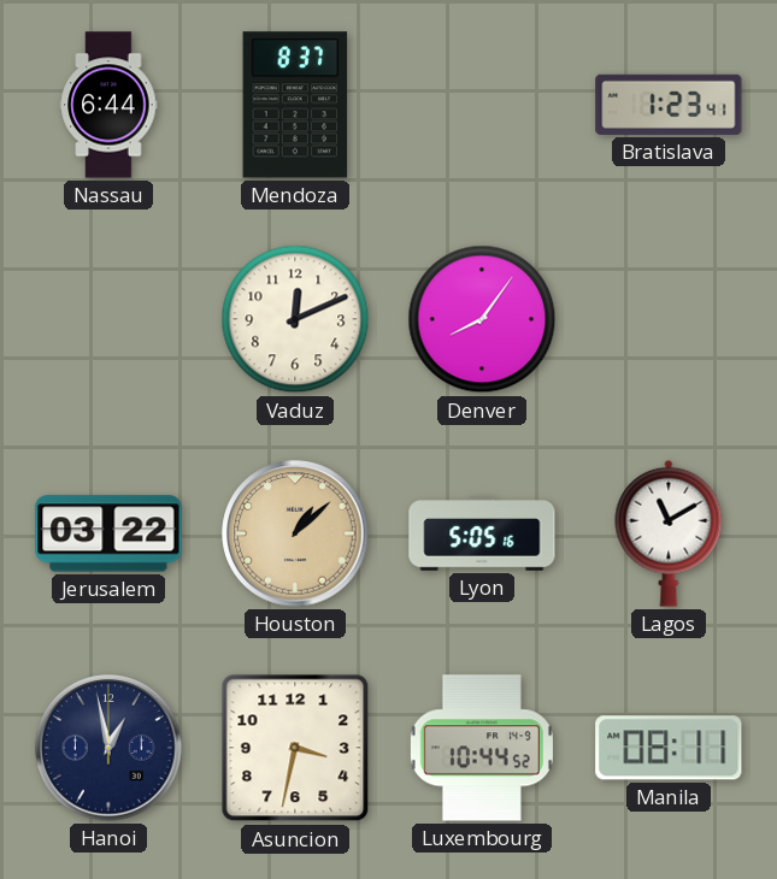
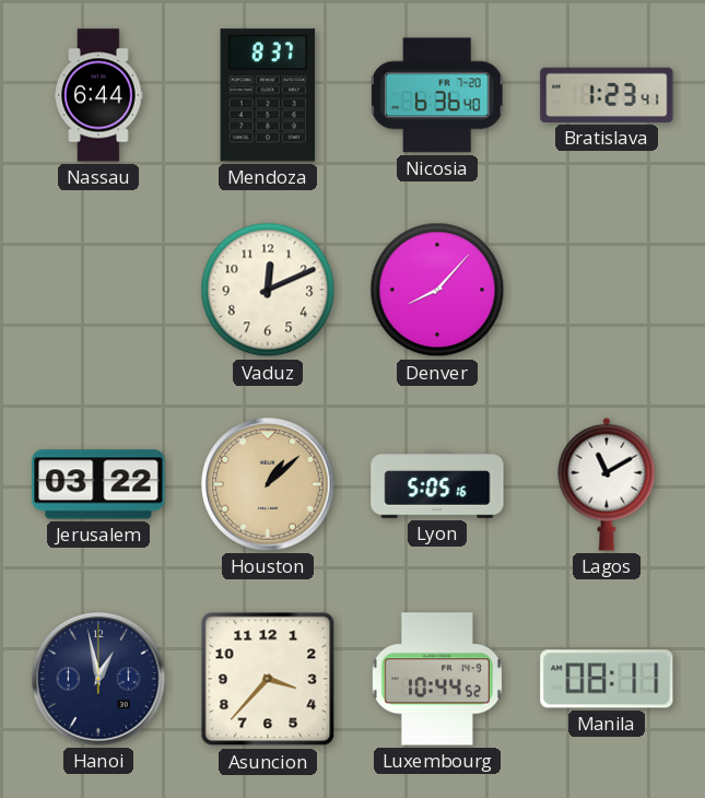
Nicosia: none -> 6:36
Denver: 8:06 -> 8:07
Asuncion: 3:32 -> 3:37
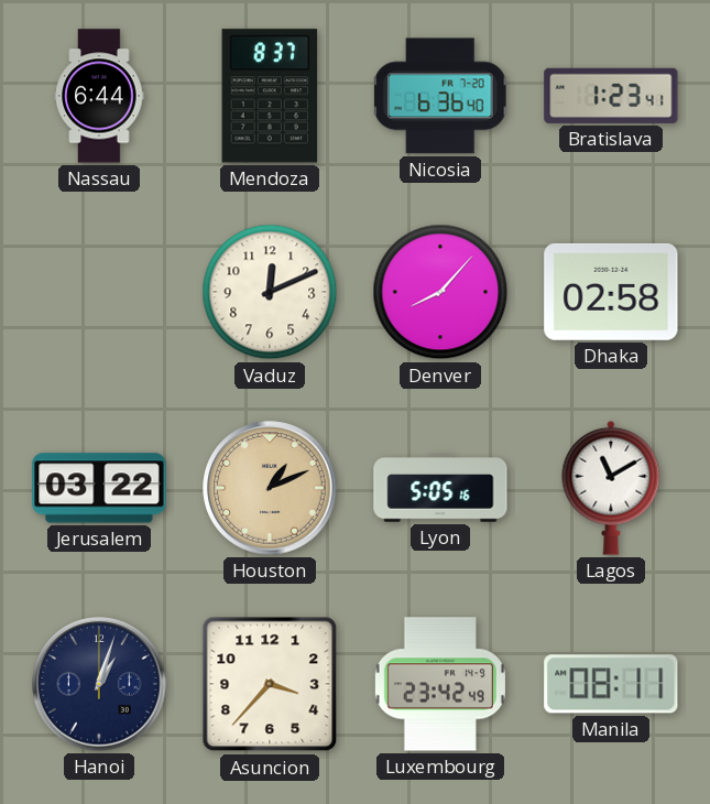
Dhaka: none -> 02:58
Houston: 1:08 -> 1:11
Hanoi: 12:58 -> 1:03
Luxembourg: 10:44 -> 23:42
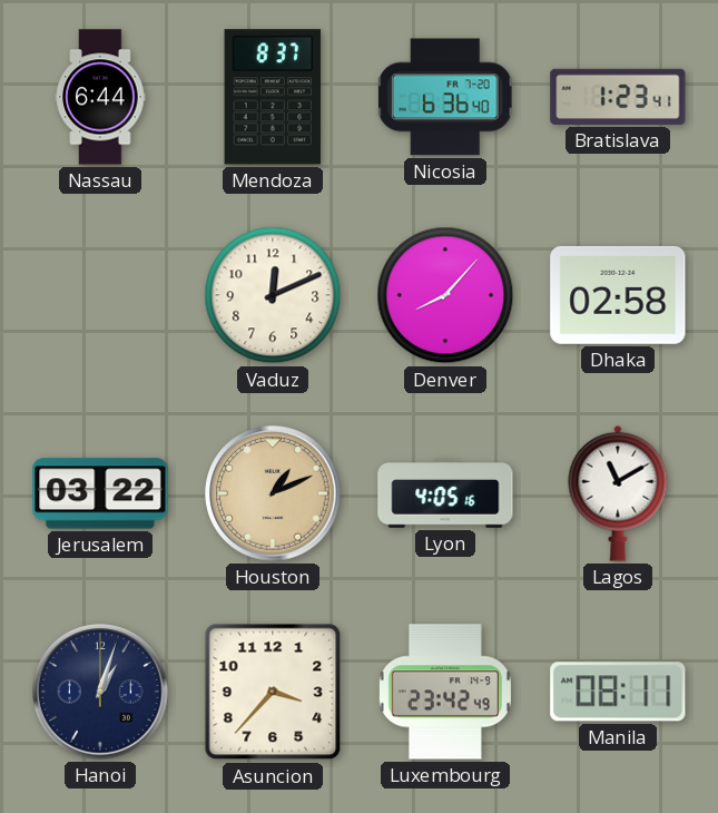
Lyon: 5:05 -> 4:05
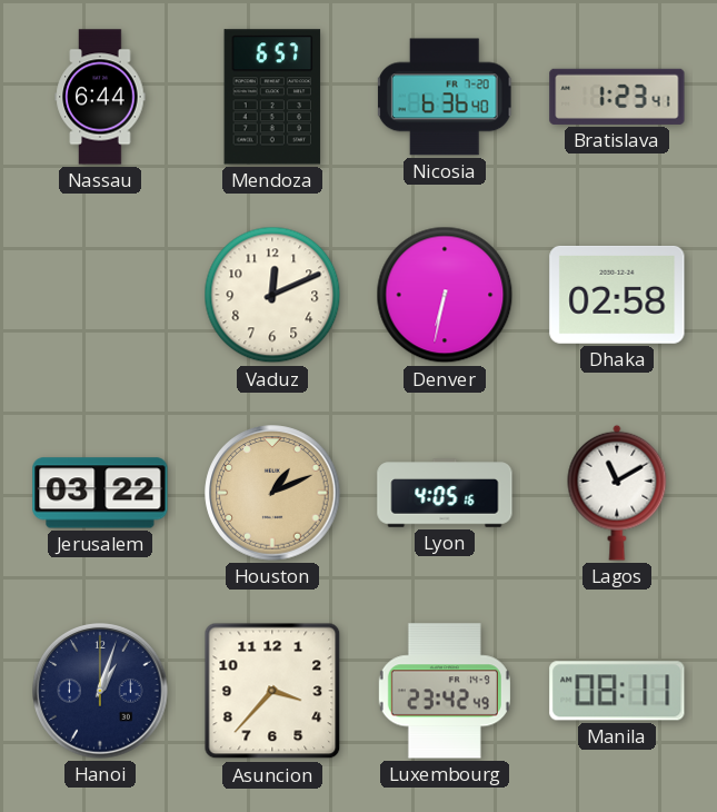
Mendoza: 8:37 -> 6:57
Denver: 8:07 -> 6:32
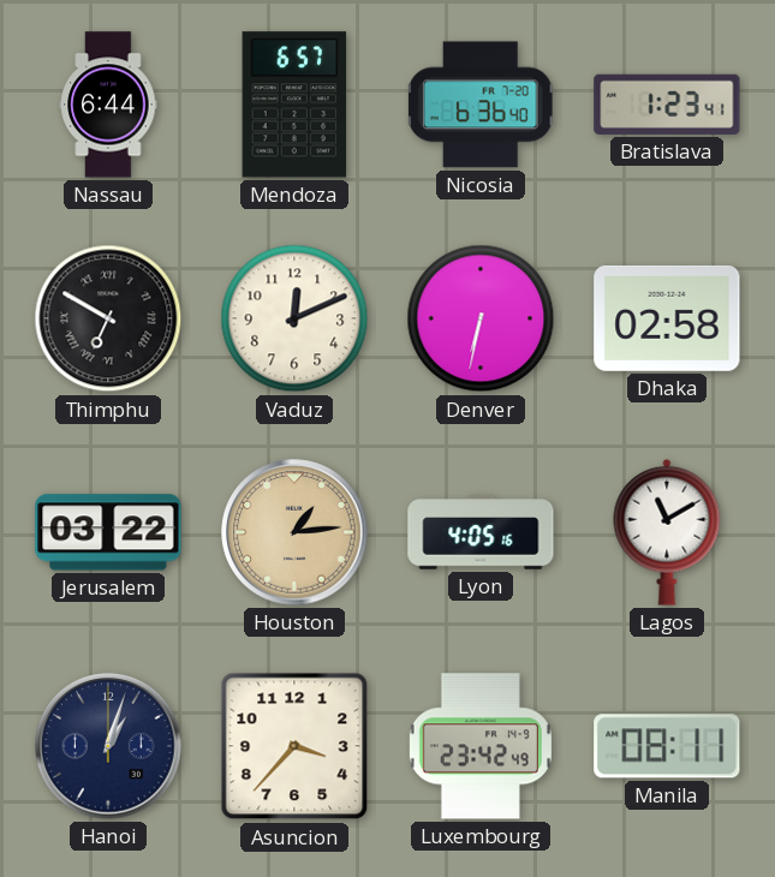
Thimphu: none -> 6:50
Houston: 1:11 -> 1:14
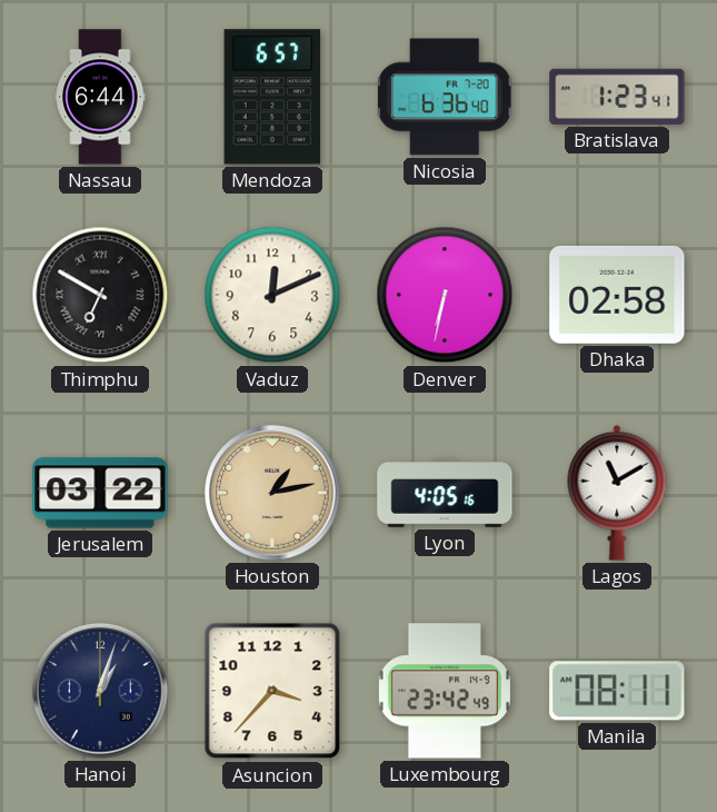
Houston: 1:14 -> 1:13
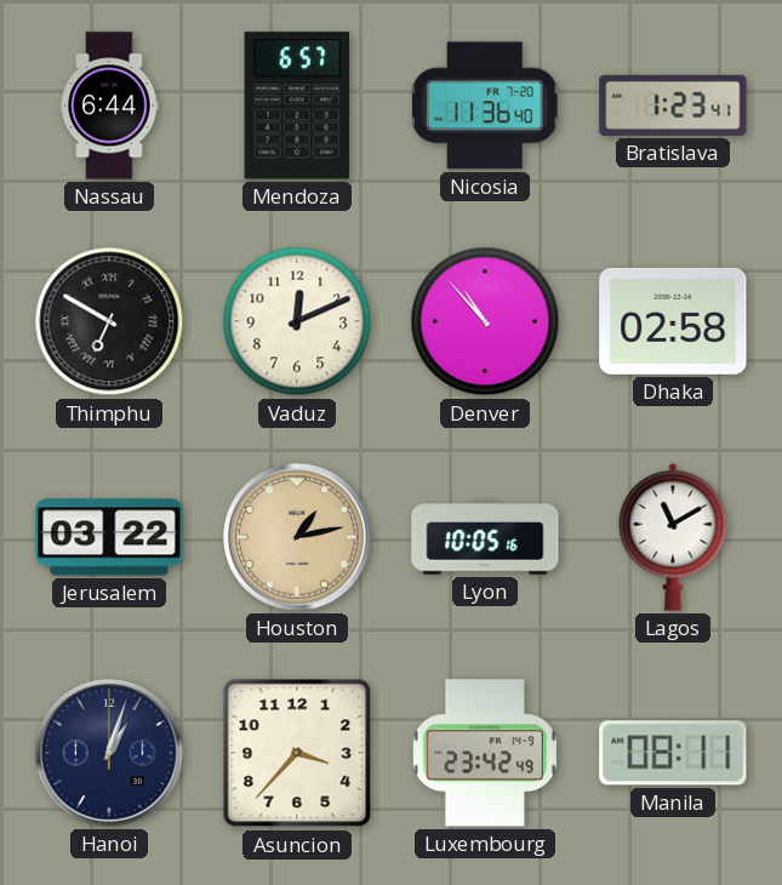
Nicosia: 6:36 -> 11:36
Denver: 6:32 -> 10:53
Lyon: 4:05 -> 10:05
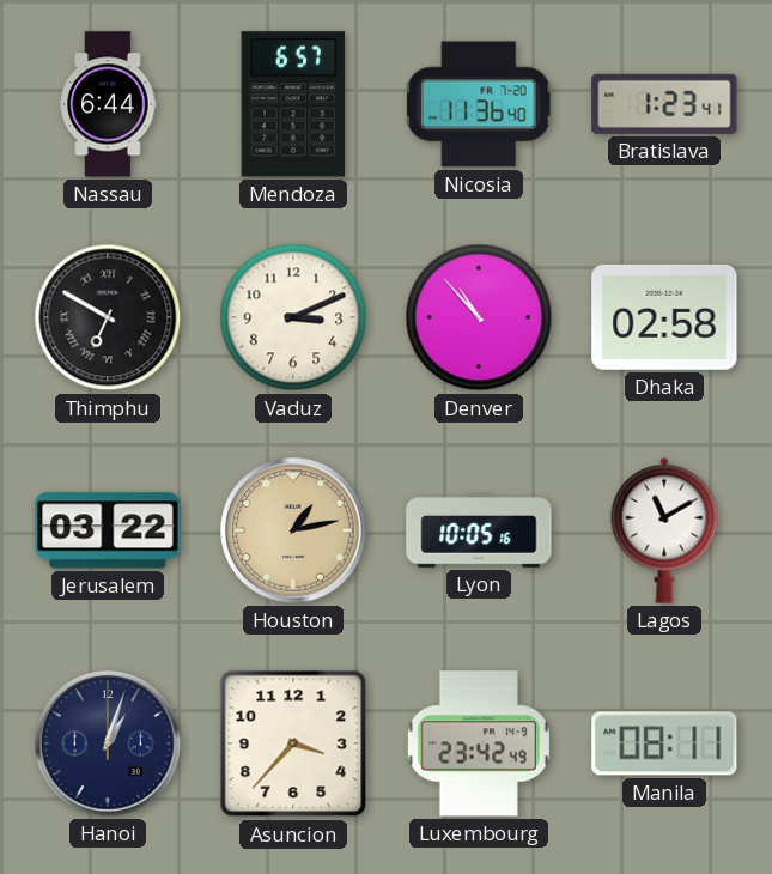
Vaduz: 12:11 -> 3:11
